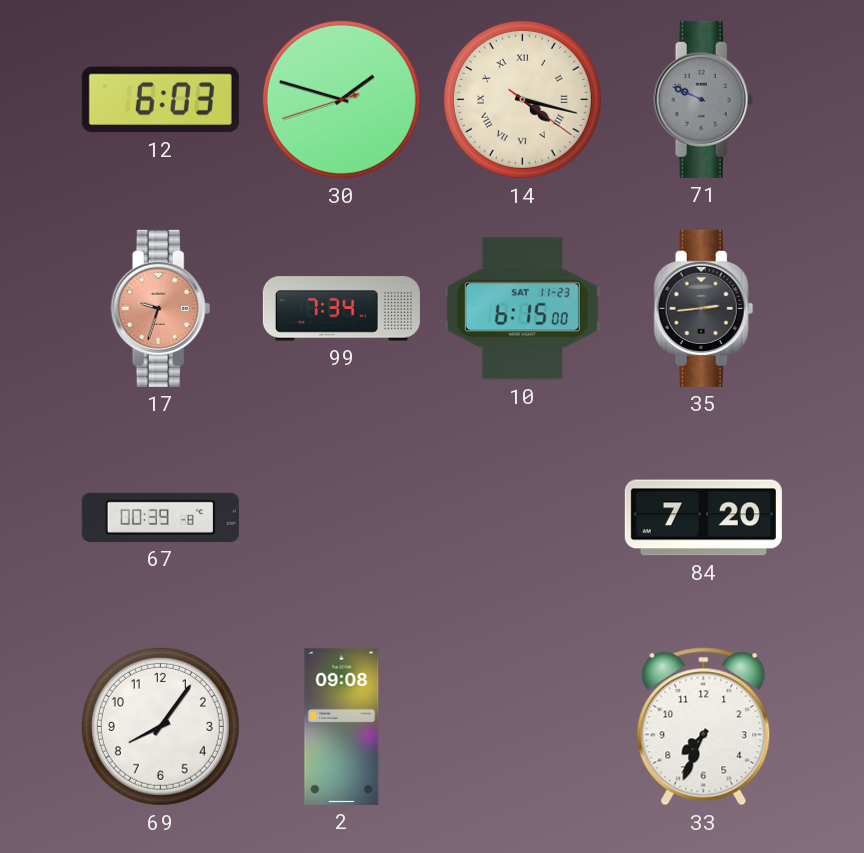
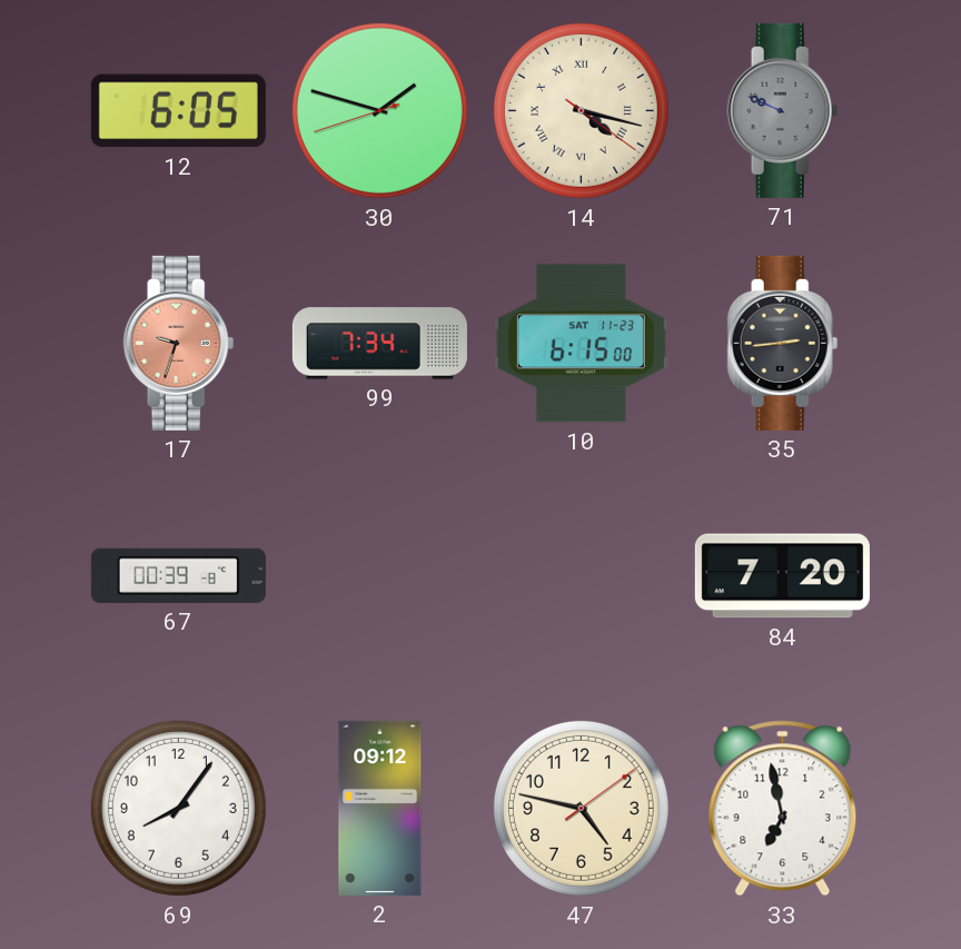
12: 6:03 -> 6:05
2: 09:08 -> 09:12
47: none -> 4:47
33: 7:34 -> 6:58
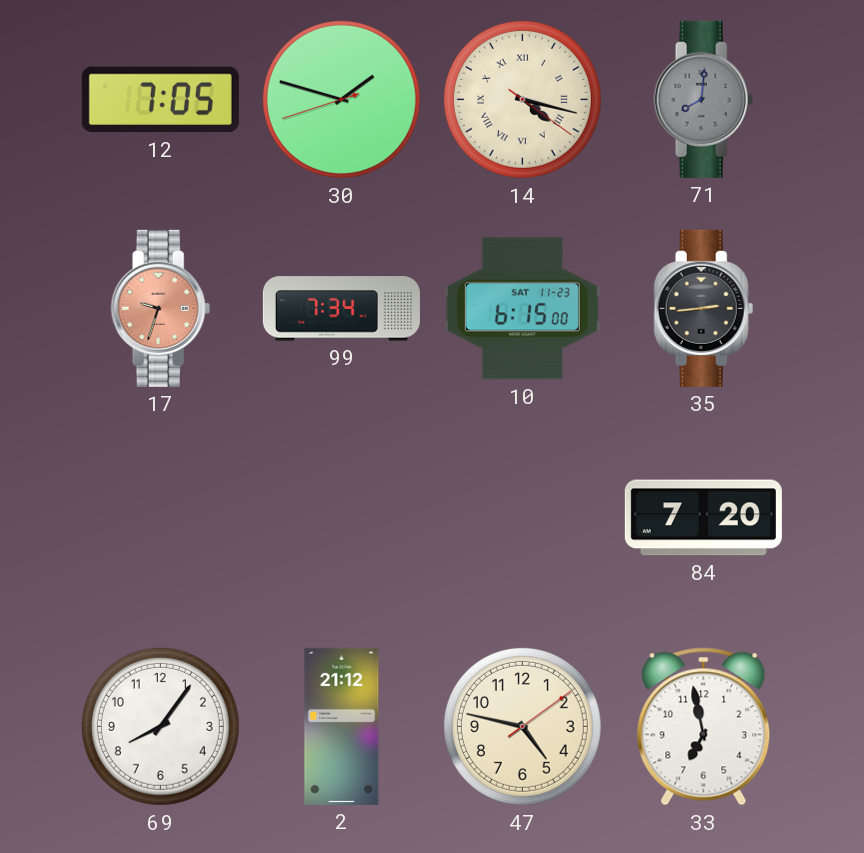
12: 6:05 -> 7:05
71: 9:49 -> 8:01
67: 00:39 -> none
2: 09:12 -> 21:12
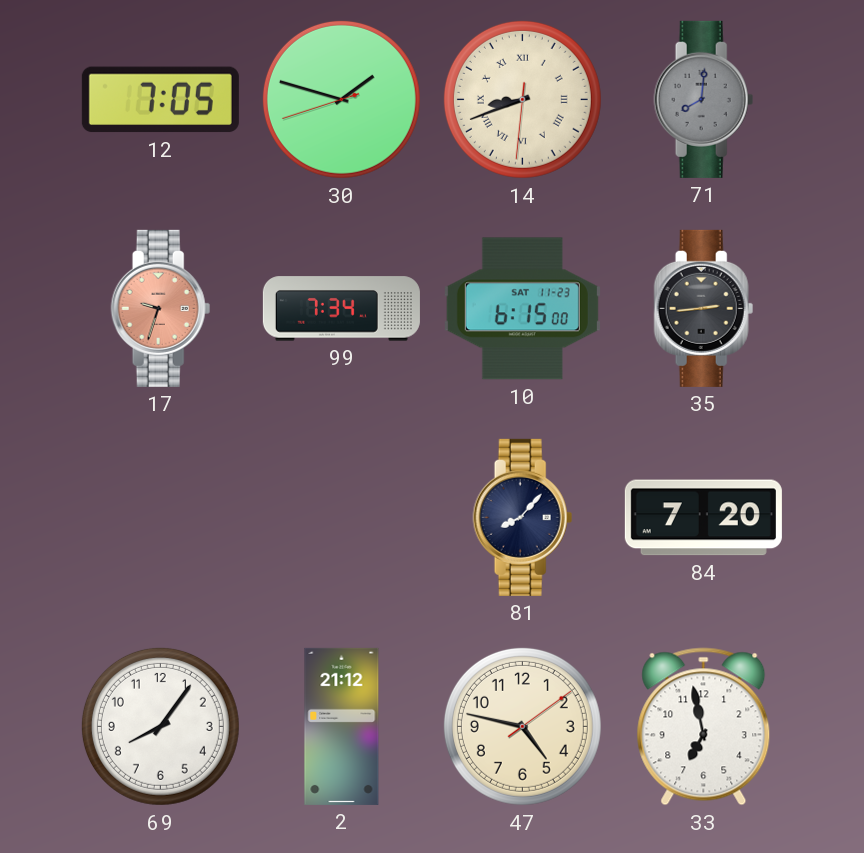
14: 4:17 -> 8:41
81: none -> 8:07
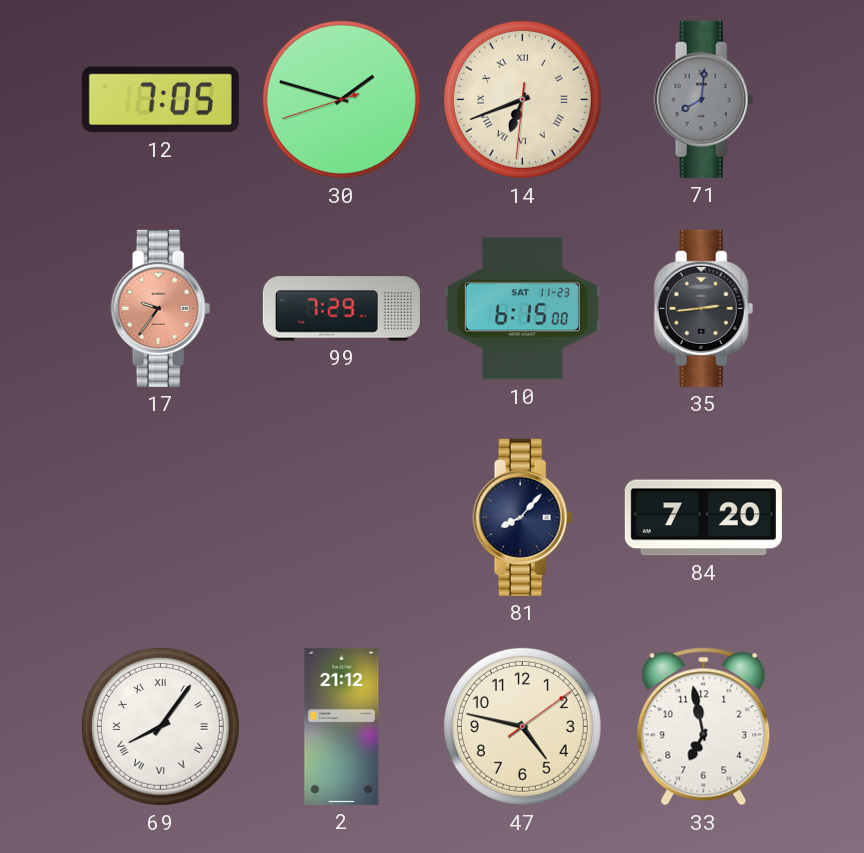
14: 8:41 -> 6:41
17: 9:33 -> 9:36
99: 7:34 -> 7:29
69 numerals: Arabic -> Roman
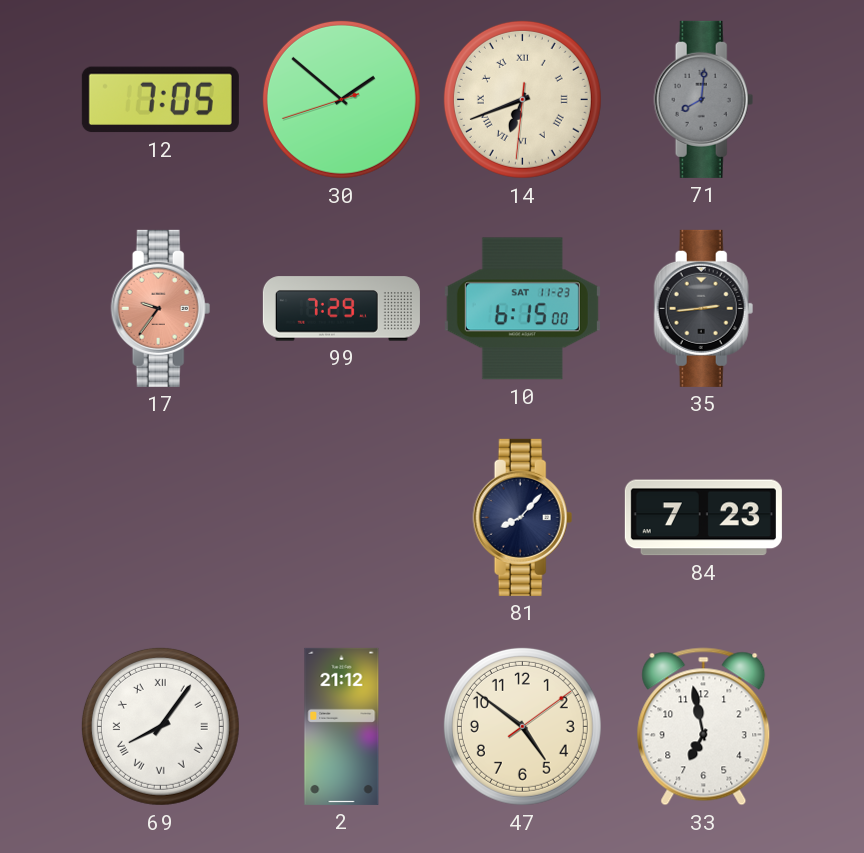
30: 1:47 -> 1:51
84: 7:20 -> 7:23
47: 4:47 -> 4:51
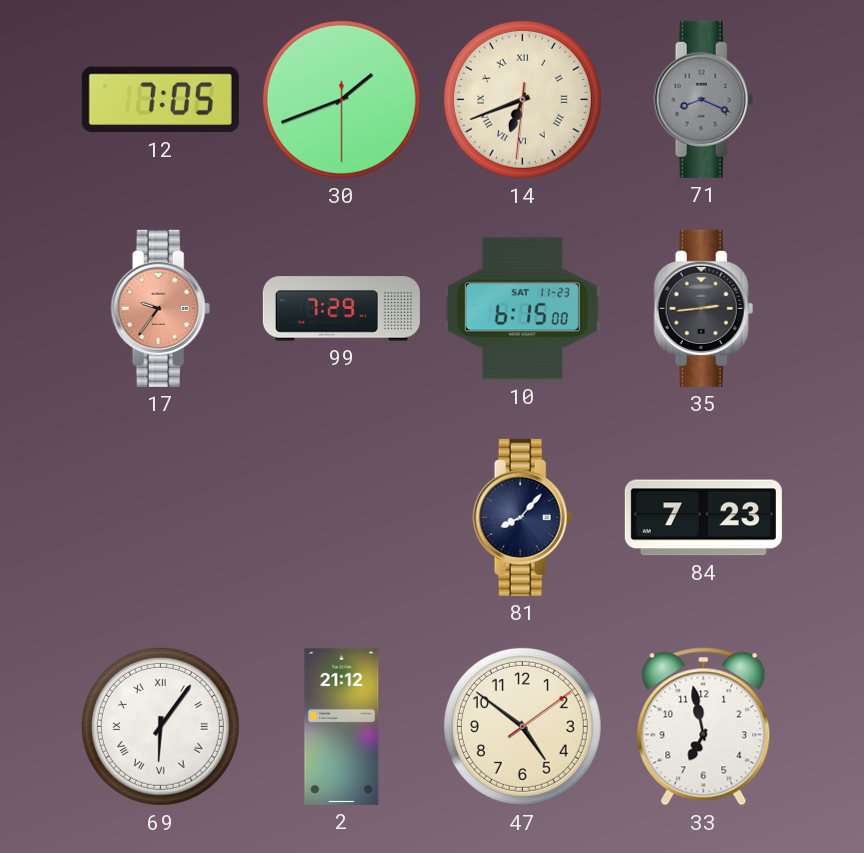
30: 1:51 -> 1:41
71: 8:01 -> 8:19
69: 8:06 -> 6:06
